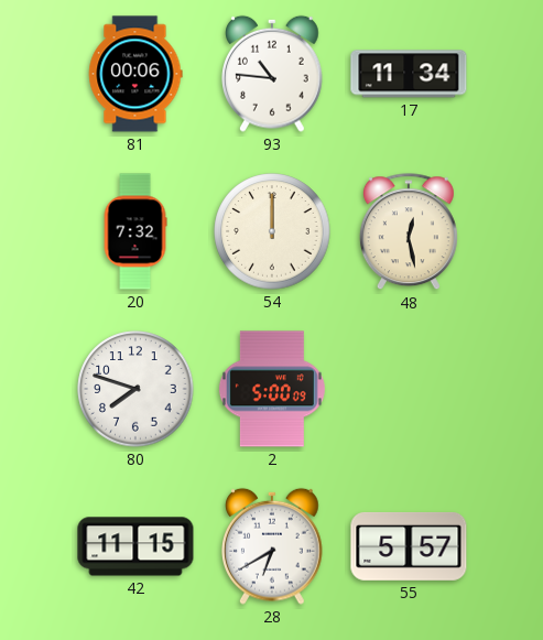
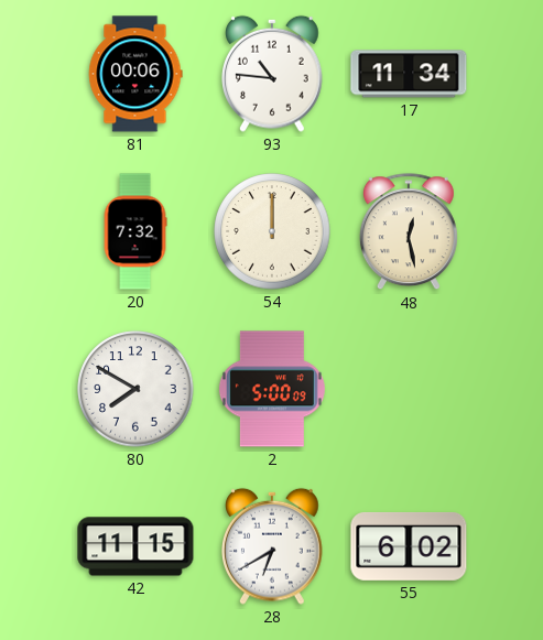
80: 7:48 -> 7:50
55: 5:57 -> 6:02
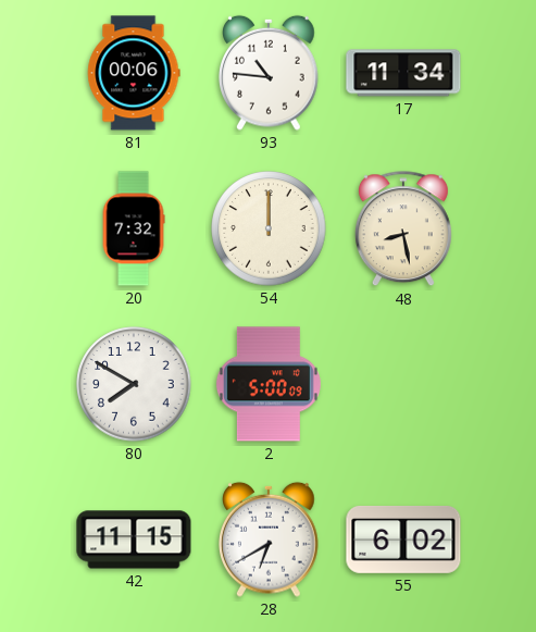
48: 12:28 -> 8:28
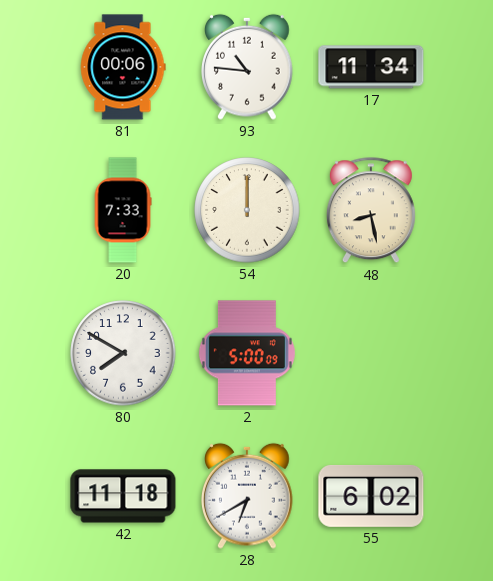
20: 7:32 -> 7:33
42: 11:15 -> 11:18
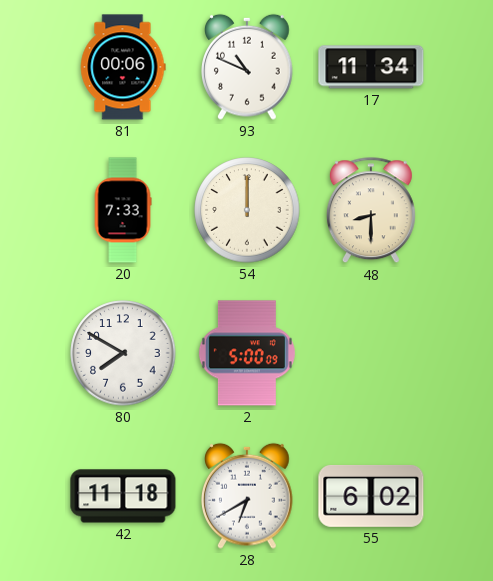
93: 10:46 -> 10:49
48: 8:28 -> 8:30
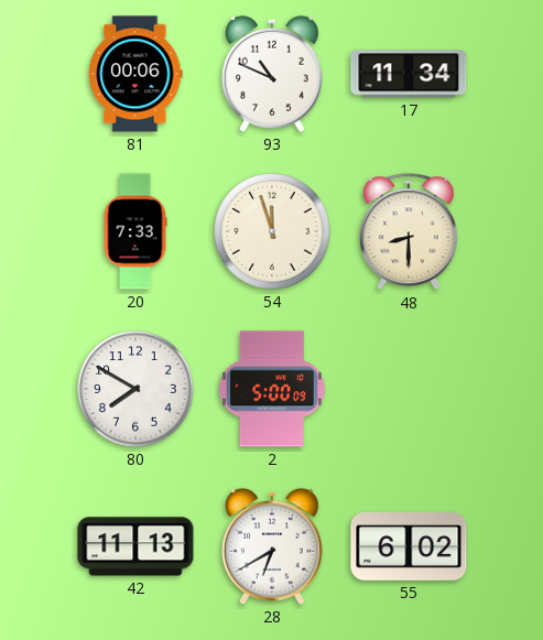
54: 12:00 -> 11:57
42: 11:18 -> 11:13
